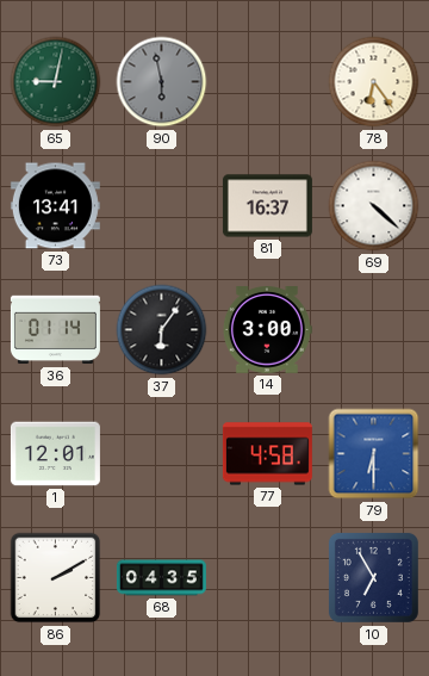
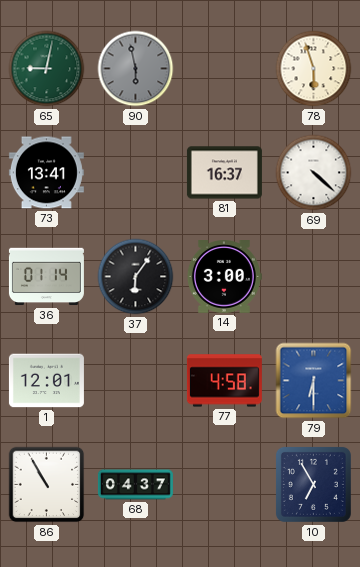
78: 6:24 -> 5:57
86: 2:10 -> 10:55
68: 04:35 -> 04:37
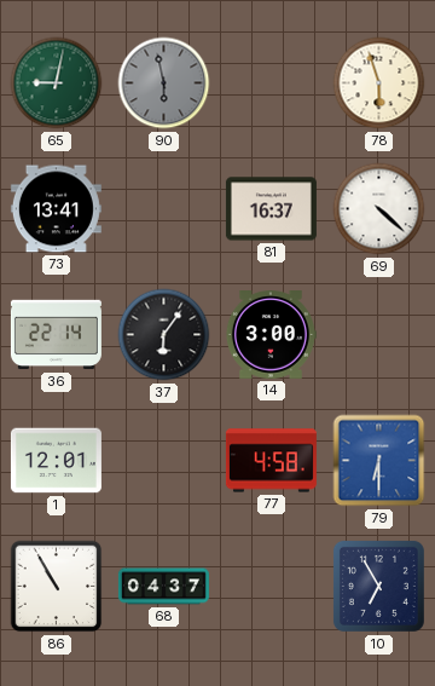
36: 01:14 -> 22:14
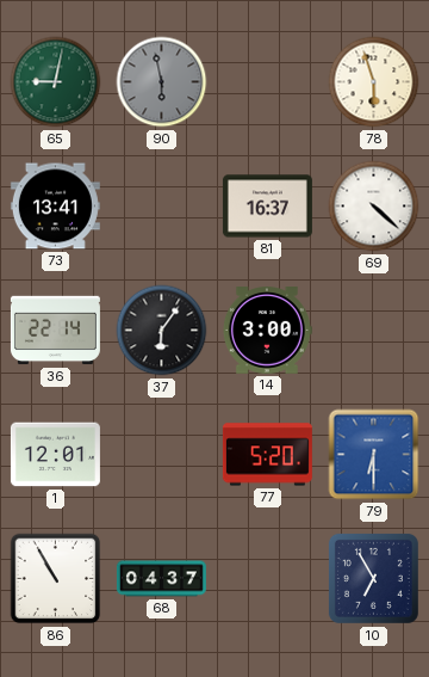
77: 4:58 -> 5:20
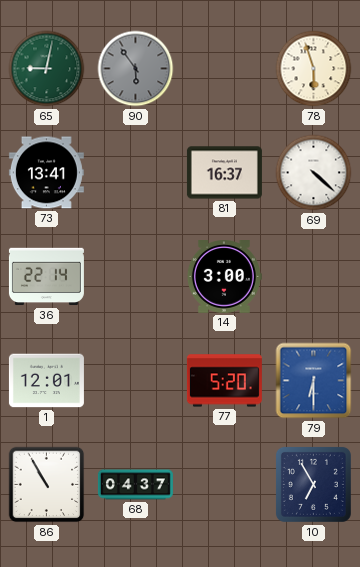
90: 5:58 -> 5:54
37: 6:06 -> none
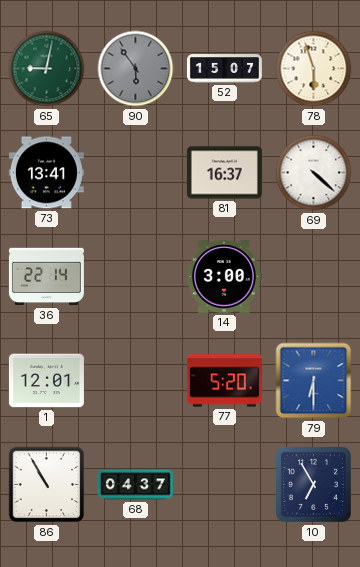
52: none -> 15:07
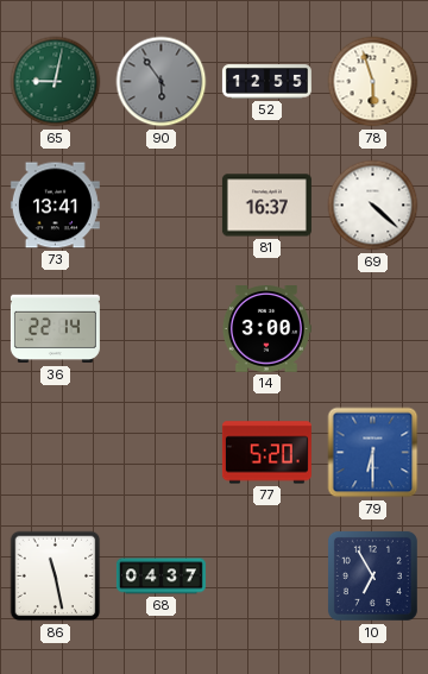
52: 15:07 -> 12:55
1: 12:01 -> none
86: 10:55 -> 11:28
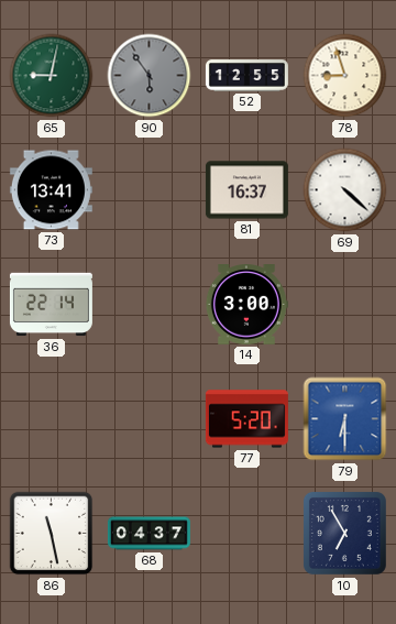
78: 5:57 -> 8:57
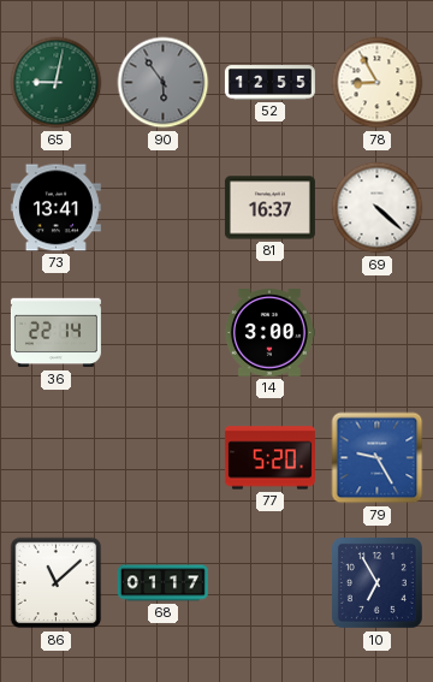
78: 8:57 -> 8:55
79: 6:30 -> 9:25
86: 11:28 -> 11:08
68: 04:37 -> 01:17
